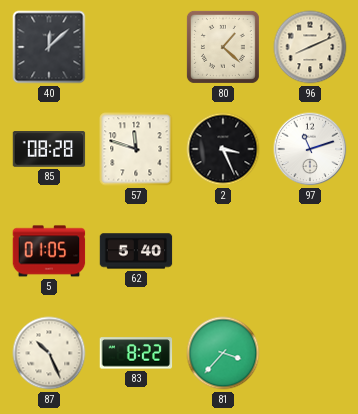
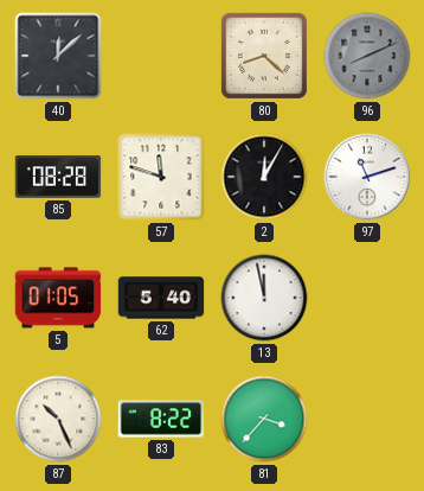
80: 1:22 -> 8:22
96 dial: cream -> grey
2: 3:26 -> 12:05
13: none -> 11:58
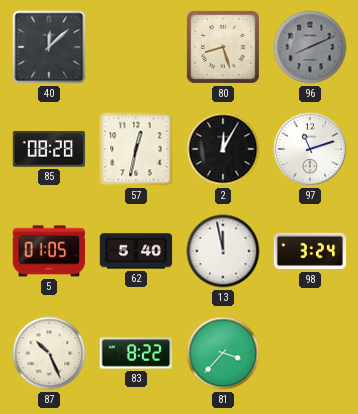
80: 8:22 -> 8:27
57: 11:48 -> 12:32
98: none -> 3:24
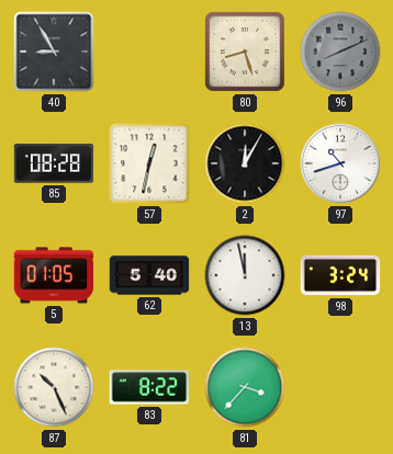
40: 12:08 -> 8:55
97: 11:12 -> 10:42
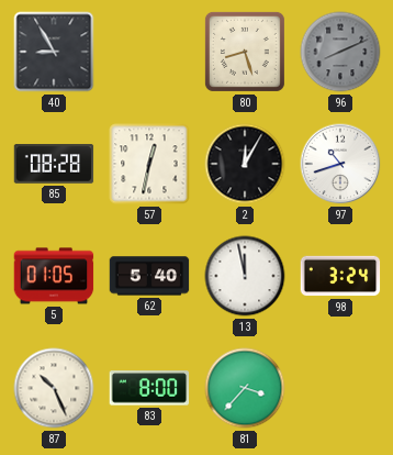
83: 8:22 -> 8:00
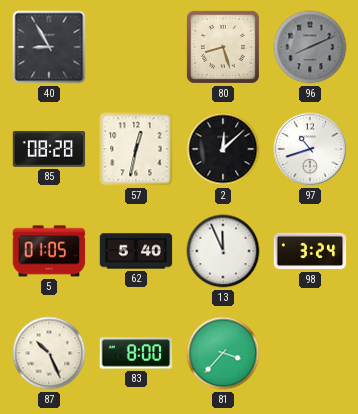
2: 12:05 -> 12:08
13: 11:58 -> 11:56
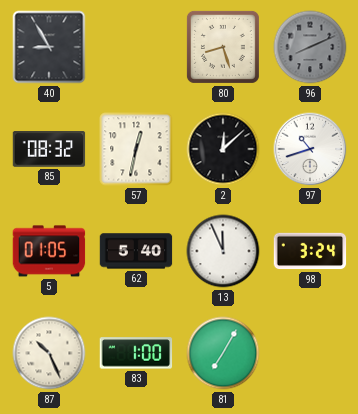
85: 08:28 -> 08:32
83: 8:00 -> 1:00
81: 3:37 -> 7:05
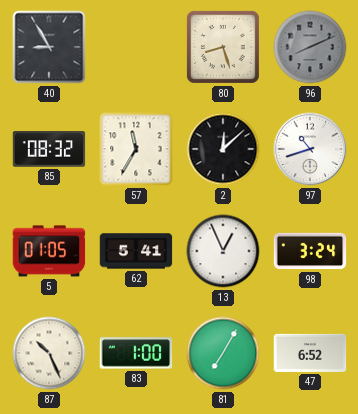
57: 12:32 -> 11:35
62: 5:40 -> 5:41
13: 11:56 -> 12:56
47: none -> 6:52
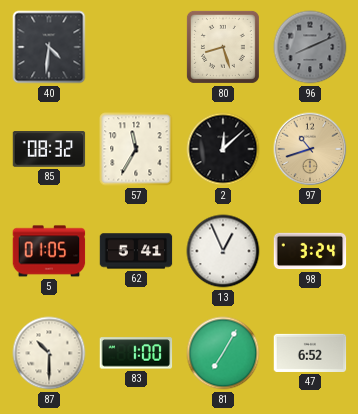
40: 8:55 -> 4:31
97 dial: white -> champagne
87: 10:26 -> 10:30
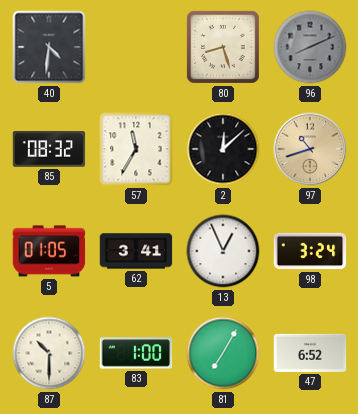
62: 5:41 -> 3:41
